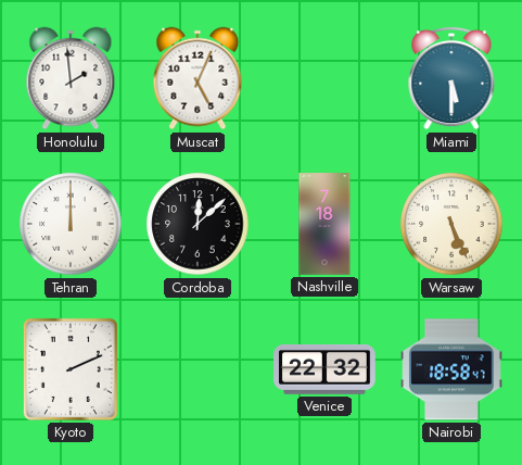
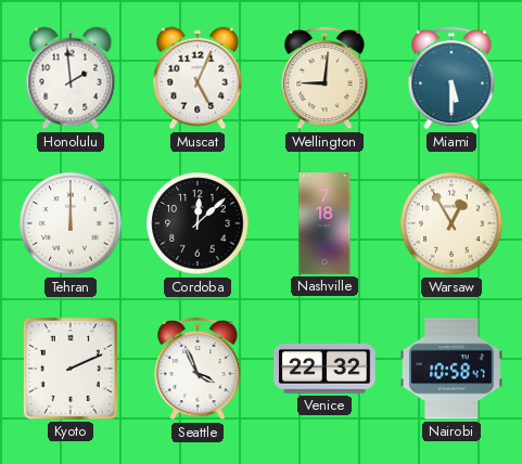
Wellington: none -> 9:01
Warsaw: 5:26 -> 12:55
Seattle: none -> 3:56
Nairobi: 18:58 -> 10:58
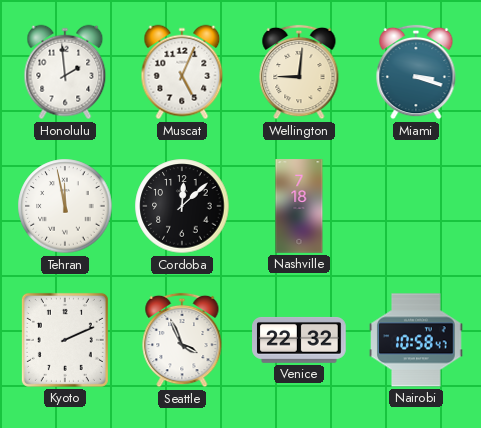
Miami: 5:30 -> 3:18
Tehran: 12:00 -> 11:58
Warsaw: 12:55 -> none
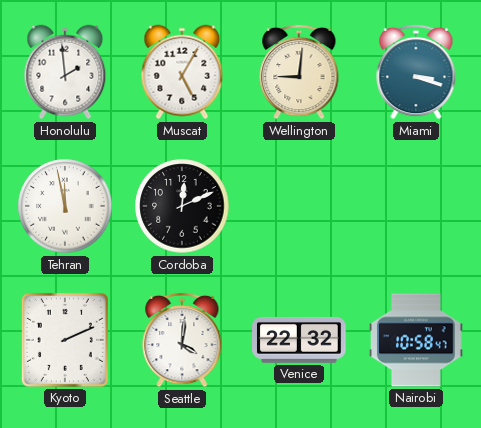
Muscat: 5:04 -> 5:05
Cordoba: 12:08 -> 12:11
Nashville: 7:18 -> none
Seattle: 3:56 -> 4:01
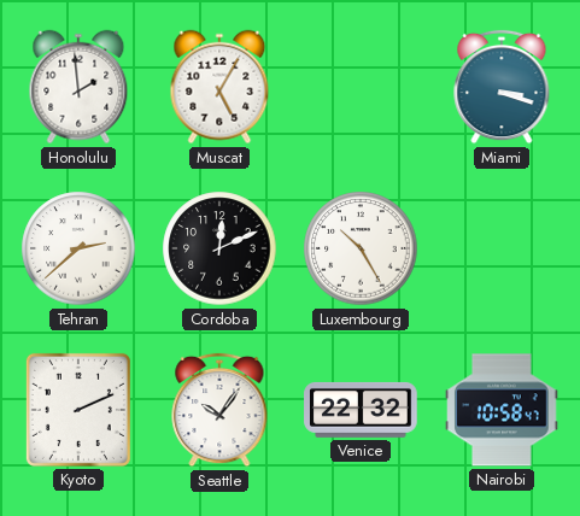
Wellington: 9:01 -> none
Tehran: 11:58 -> 2:38
Luxembourg: none -> 10:25
Seattle: 4:01 -> 10:06
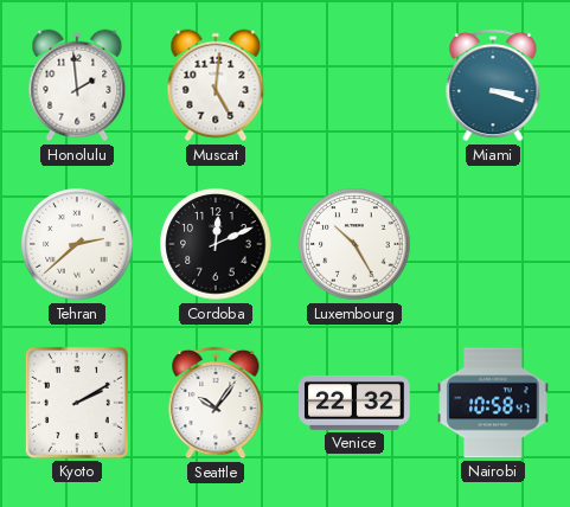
Muscat: 5:05 -> 5:01
Kyoto: 2:11 -> 2:10
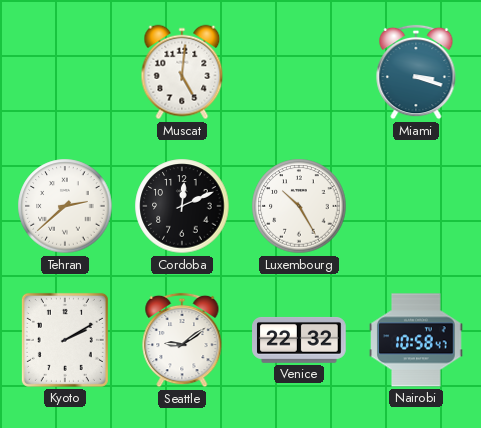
Honolulu: 1:59 -> none
Seattle: 10:06 -> 9:09
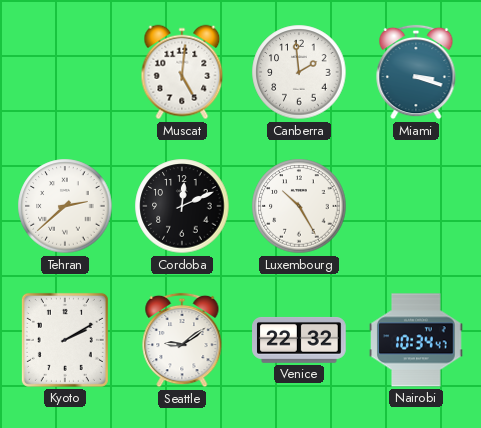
Canberra: none -> 1:59
Nairobi: 10:58 -> 10:34
